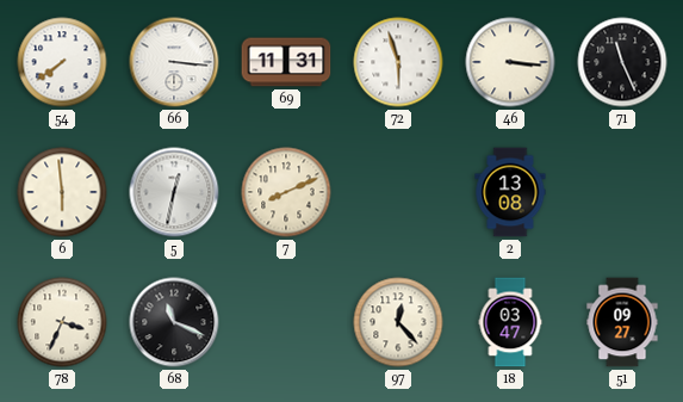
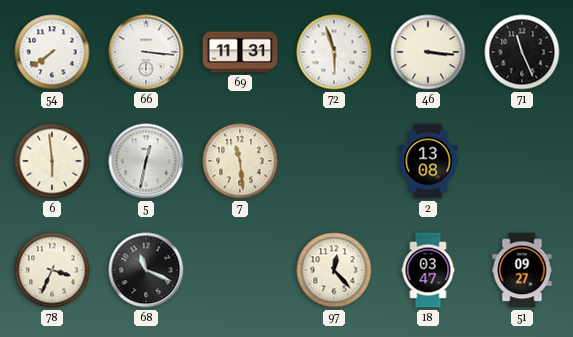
7: 8:11 -> 11:29
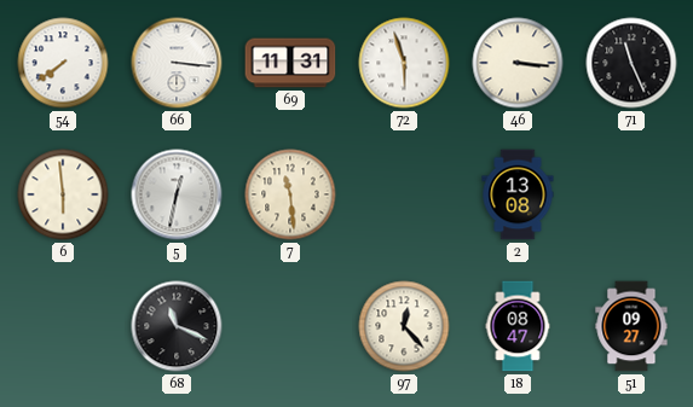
78: 3:34 -> none
18: 03:47 -> 08:47
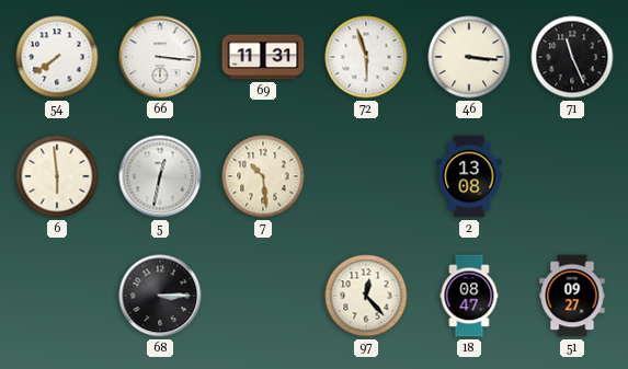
7: 11:29 -> 10:29
68: 11:19 -> 3:15
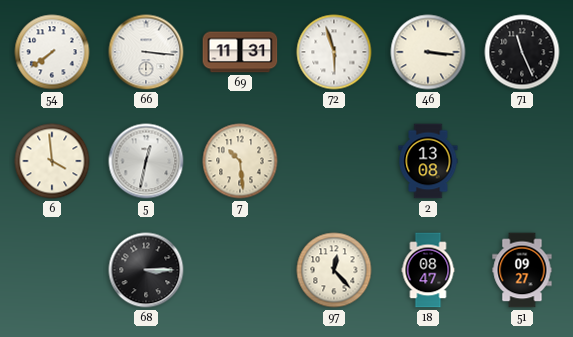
6: 5:59 -> 3:59
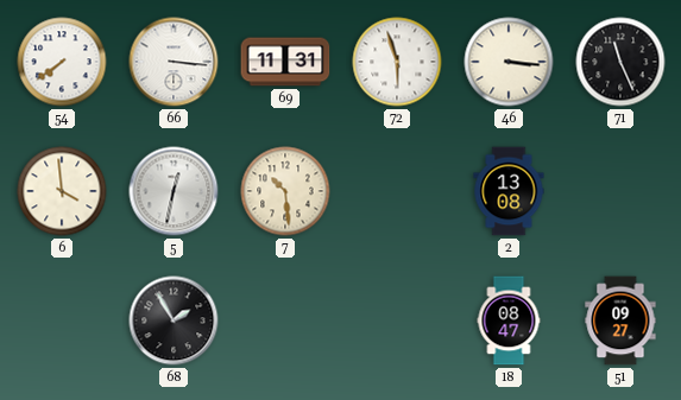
68: 3:15 -> 1:55
97: 12:23 -> none
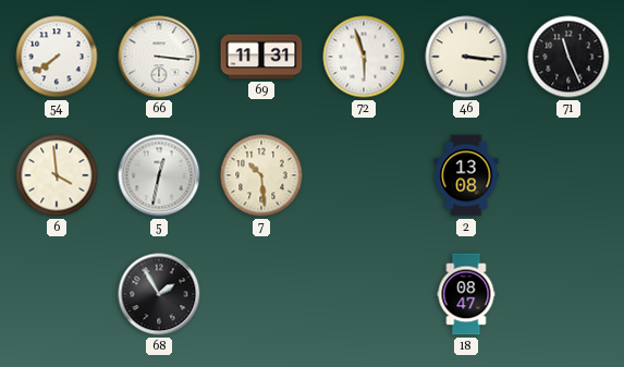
51: 09:27 -> none
